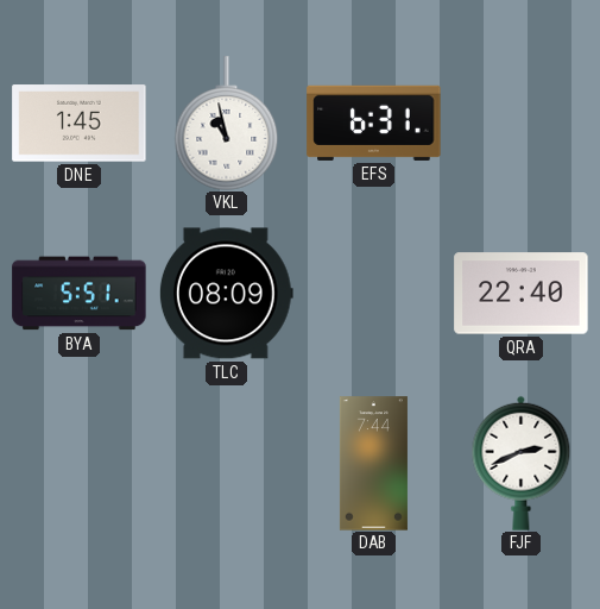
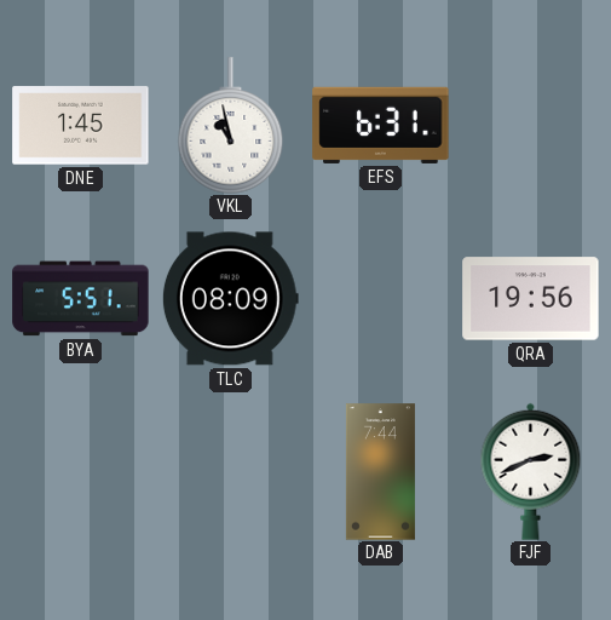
QRA: 22:40 -> 19:56
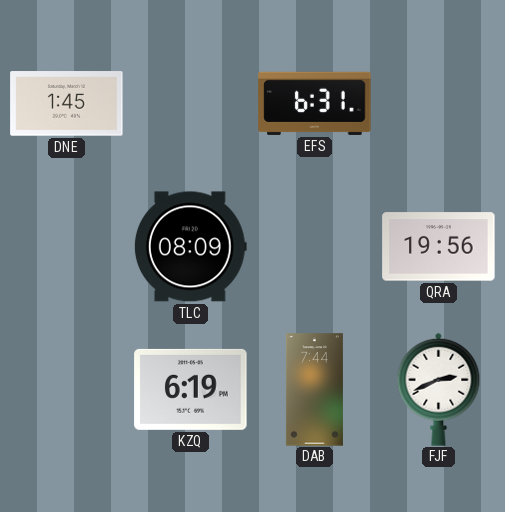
VKL: 10:58 -> none
BYA: 5:51 -> none
KZQ: none -> 6:19
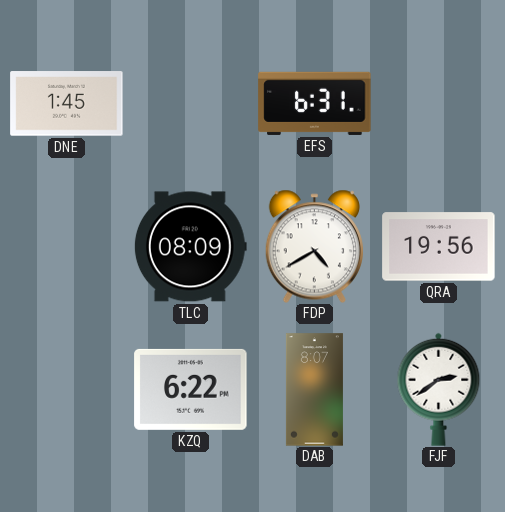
FDP: none -> 4:40
KZQ: 6:19 -> 6:22
DAB: 7:44 -> 8:07
FJF: 2:41 -> 2:39
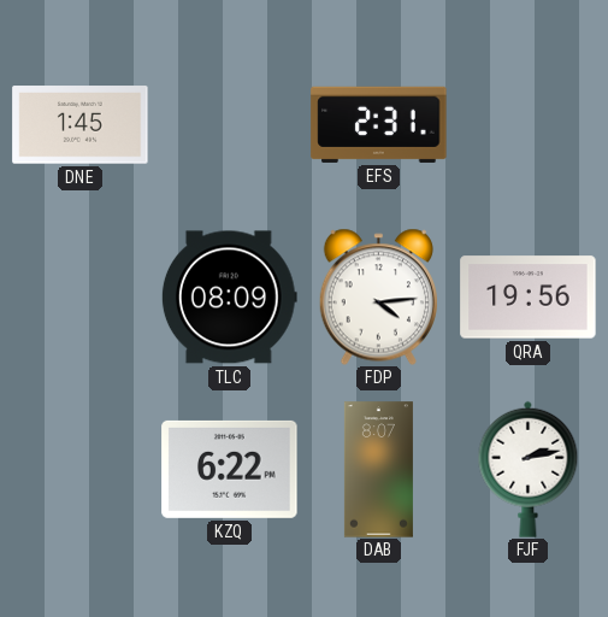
EFS: 6:31 -> 2:31
FDP: 4:40 -> 4:14
FJF: 2:39 -> 2:13
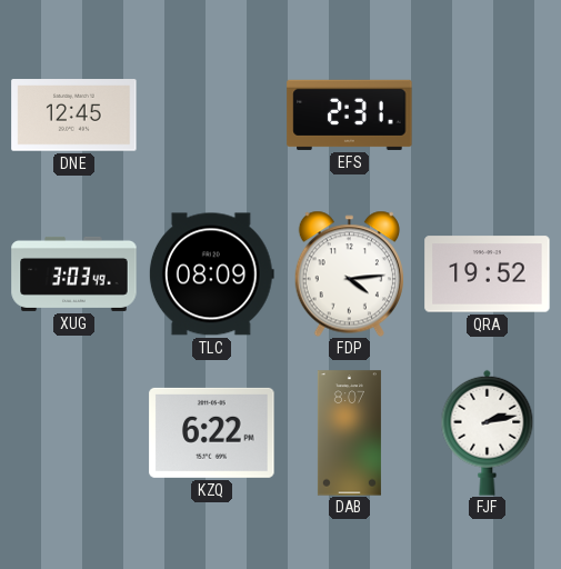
DNE: 1:45 -> 12:45
XUG: none -> 3:03
QRA: 19:56 -> 19:52
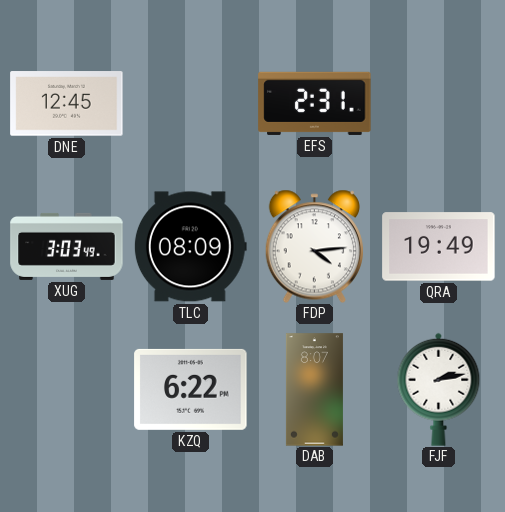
QRA: 19:52 -> 19:49
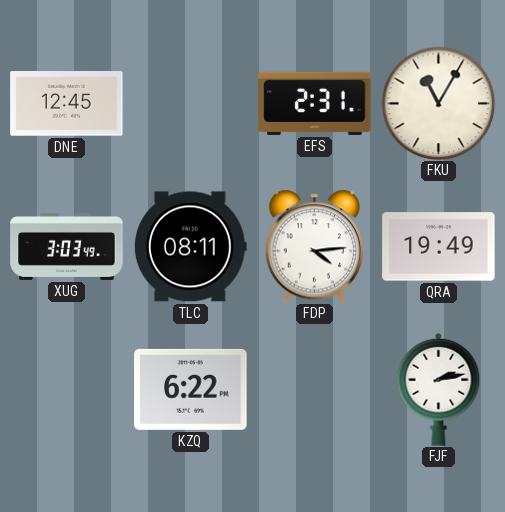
FKU: none -> 11:05
TLC: 08:09 -> 08:11
DAB: 8:07 -> none
